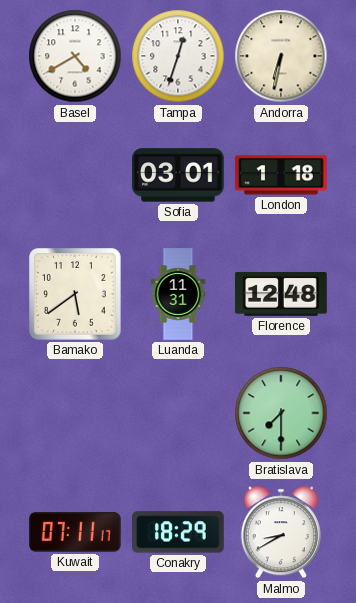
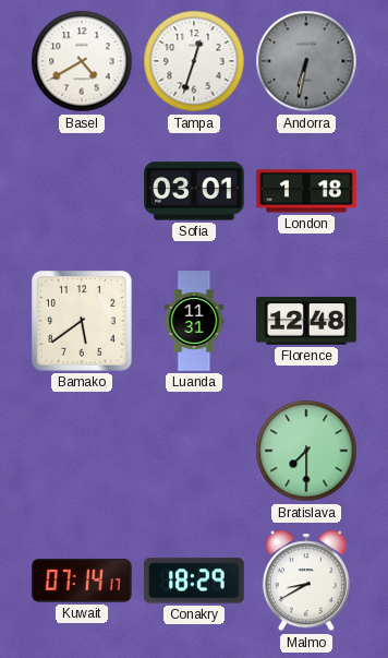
Andorra dial: cream -> grey
Kuwait: 07:11 -> 07:14
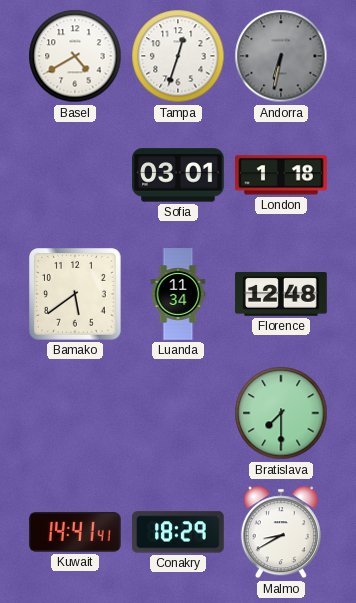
Luanda: 11:31 -> 11:34
Kuwait: 07:14 -> 14:41
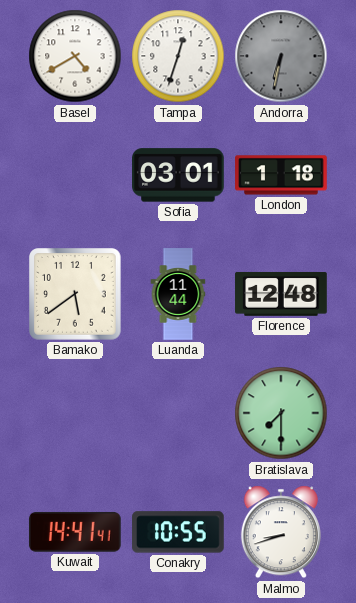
Luanda: 11:34 -> 11:44
Conakry: 18:29 -> 10:55
Malmo: 8:40 -> 8:42
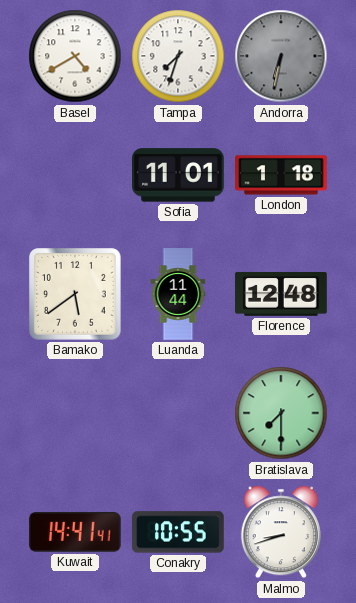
Tampa: 12:33 -> 7:33
Sofia: 03:01 -> 11:01
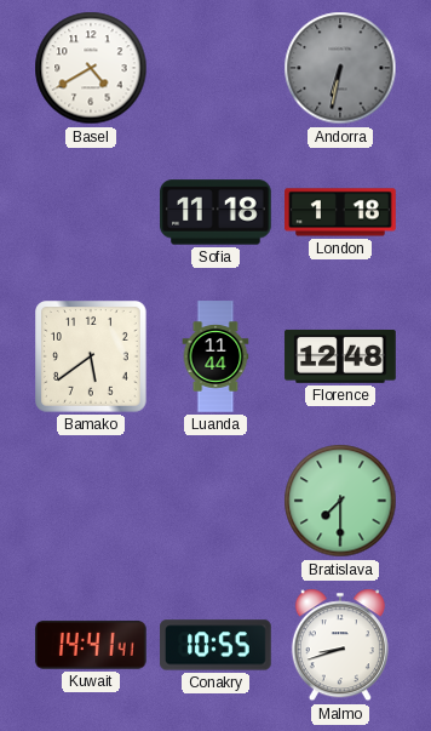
Tampa: 7:33 -> none
Sofia: 11:01 -> 11:18
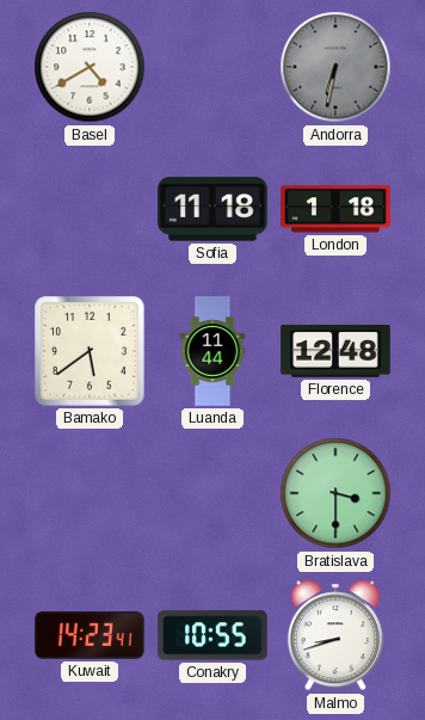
Bratislava: 7:30 -> 3:30
Kuwait: 14:41 -> 14:23
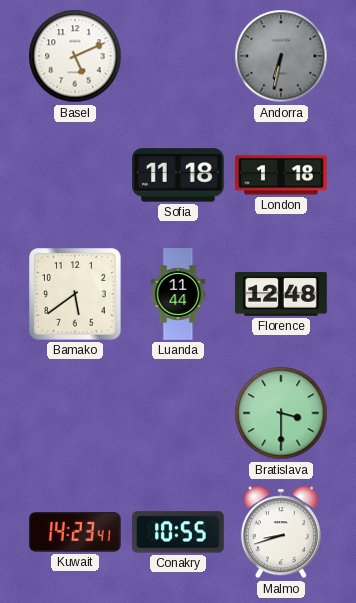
Basel: 4:40 -> 5:11
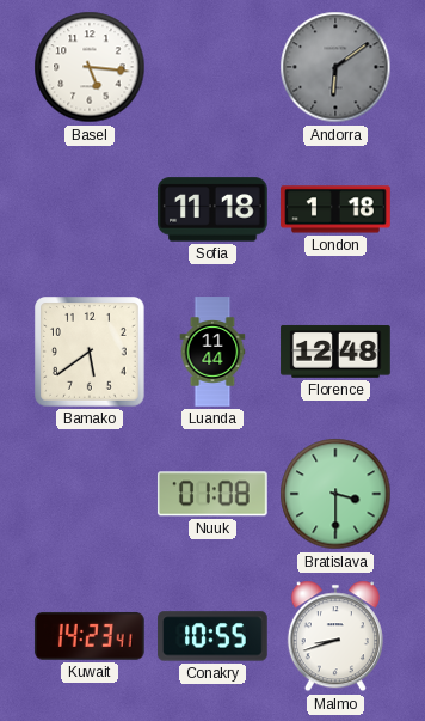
Basel: 5:11 -> 5:16
Andorra: 6:32 -> 6:09
Nuuk: none -> 01:08
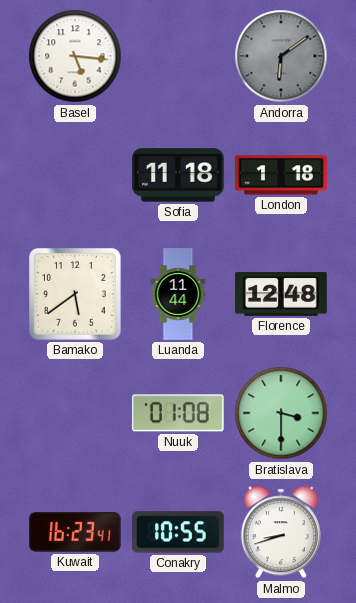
Kuwait: 14:23 -> 16:23
